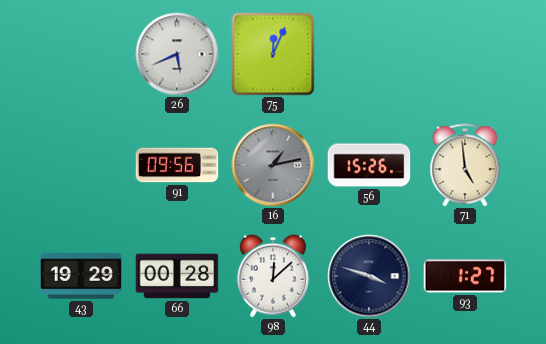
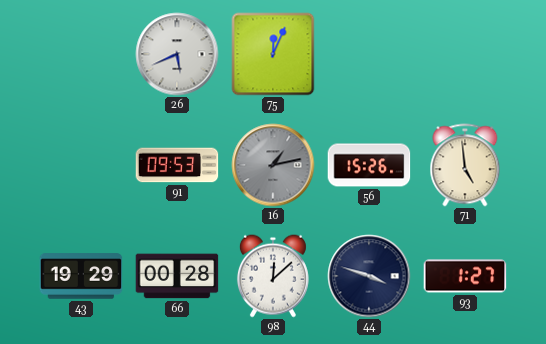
91: 09:56 -> 09:53
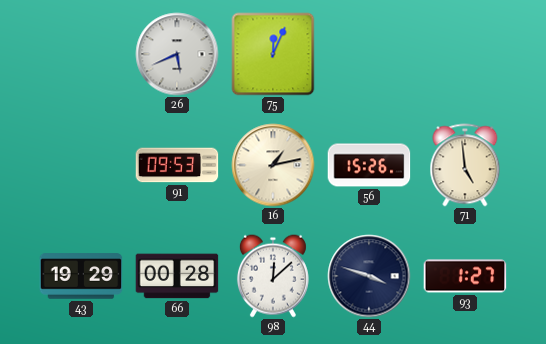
16 dial: grey -> cream
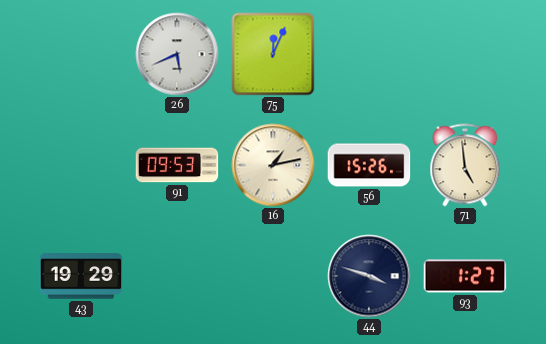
66: 00:28 -> none
98: 12:08 -> none
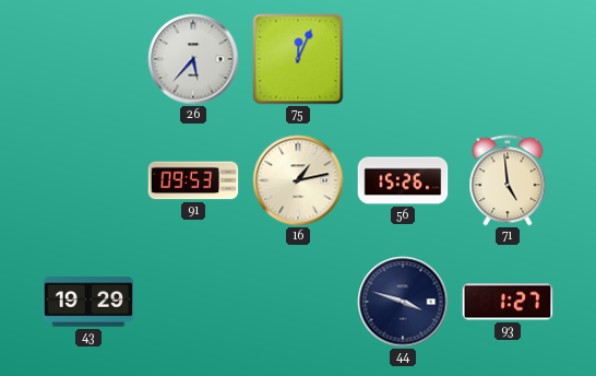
26: 5:41 -> 5:37
